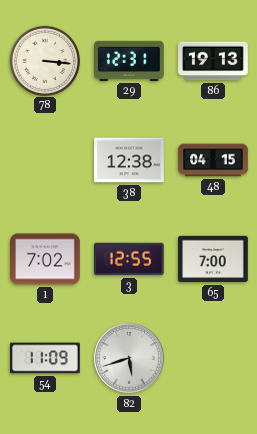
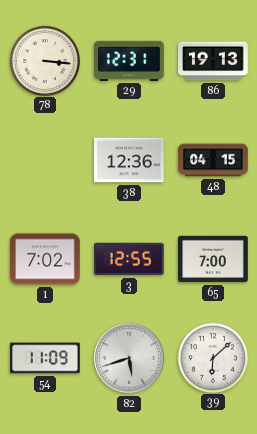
38: 12:38 -> 12:36
39: none -> 6:08
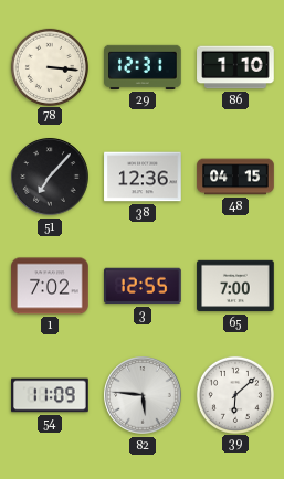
86: 19:13 -> 1:10
51: none -> 7:07
82: 5:42 -> 5:46
